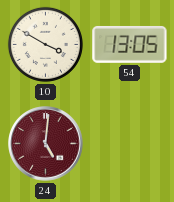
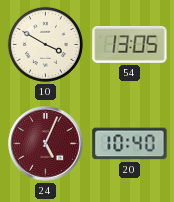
24: 5:01 -> 5:04
20: none -> 10:40
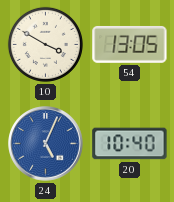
24 dial: burgundy -> blue
